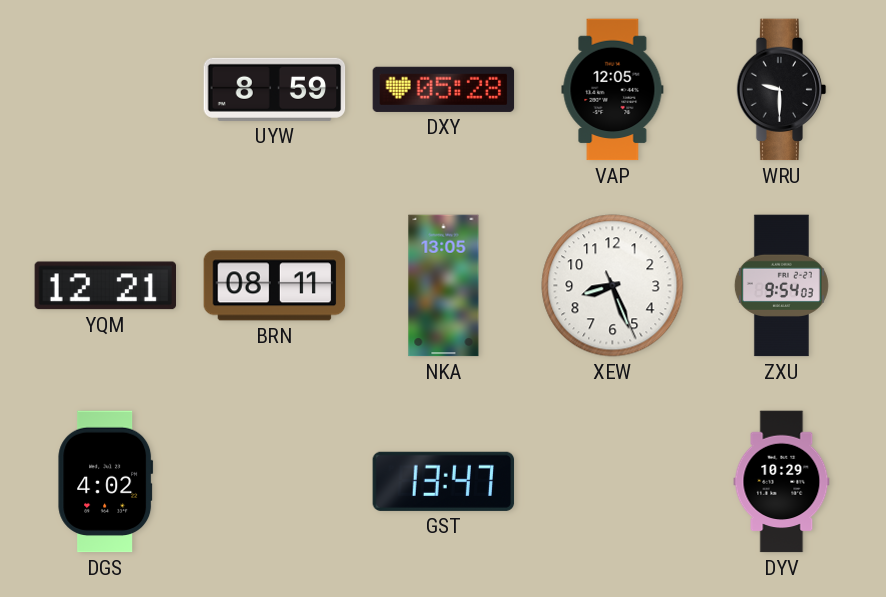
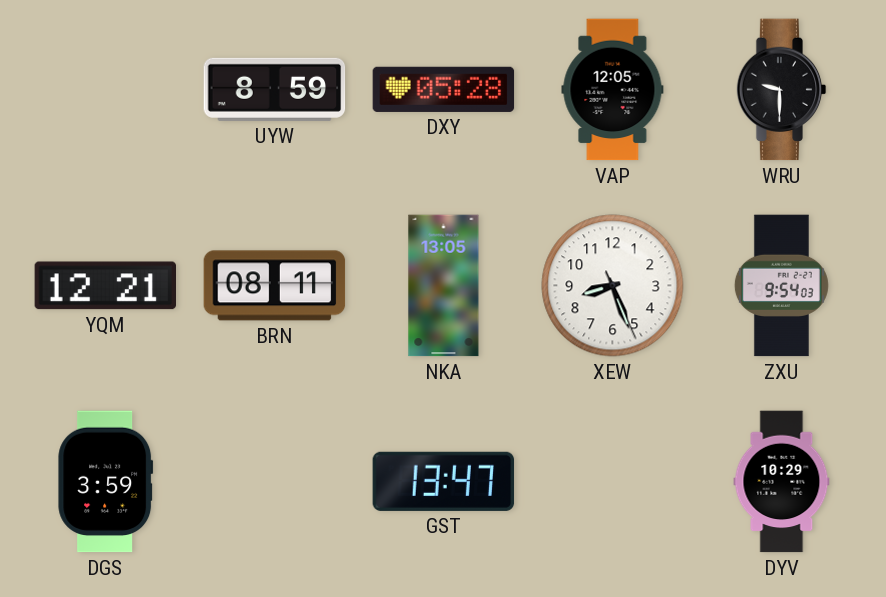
DGS: 4:02 -> 3:59
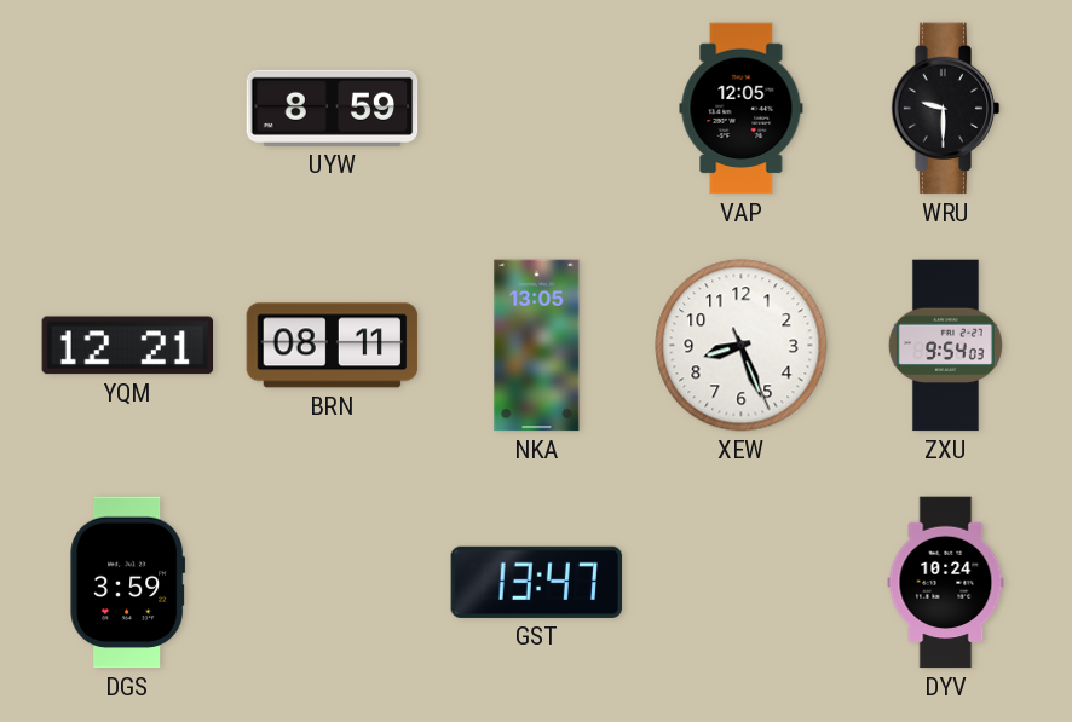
DXY: 05:28 -> none
DYV: 10:29 -> 10:24
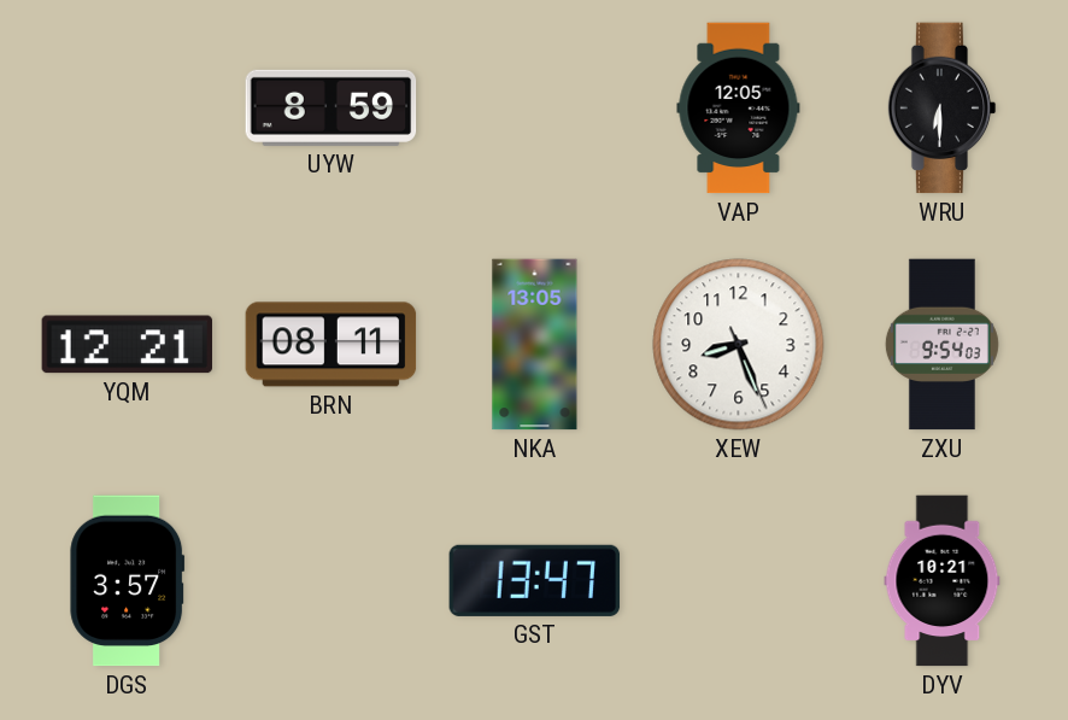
WRU: 9:30 -> 6:30
DGS: 3:59 -> 3:57
DYV: 10:24 -> 10:21
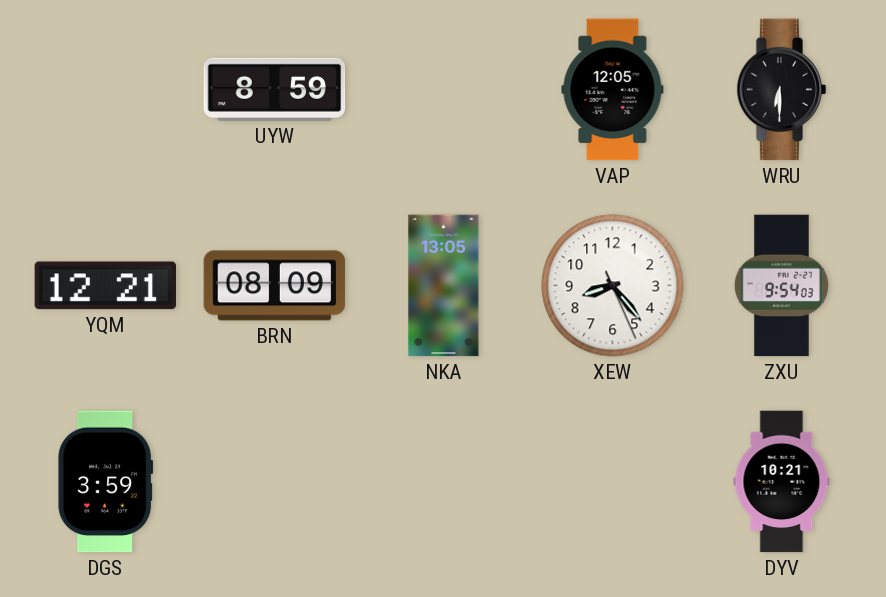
BRN: 08:11 -> 08:09
XEW: 8:26 -> 8:23
DGS: 3:57 -> 3:59
GST: 13:47 -> none
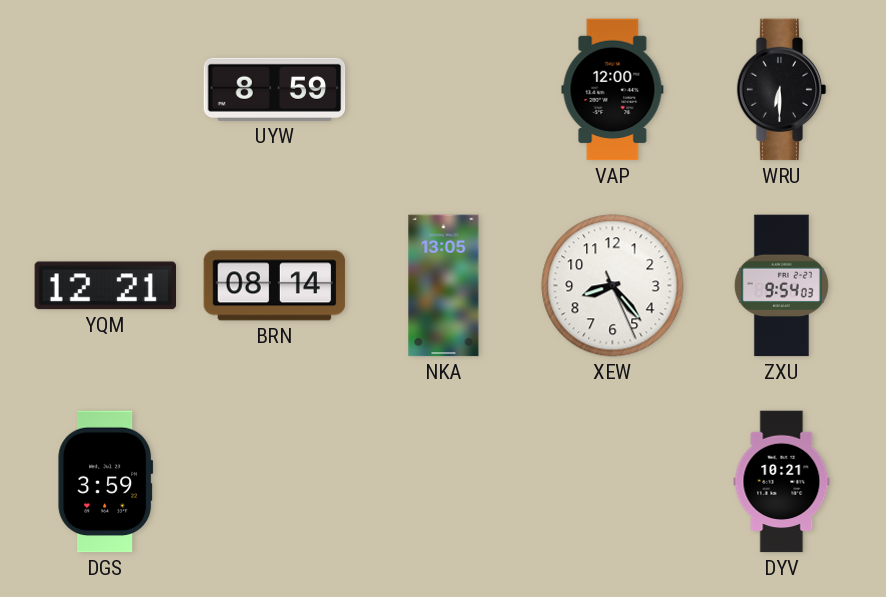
VAP: 12:05 -> 12:00
BRN: 08:09 -> 08:14
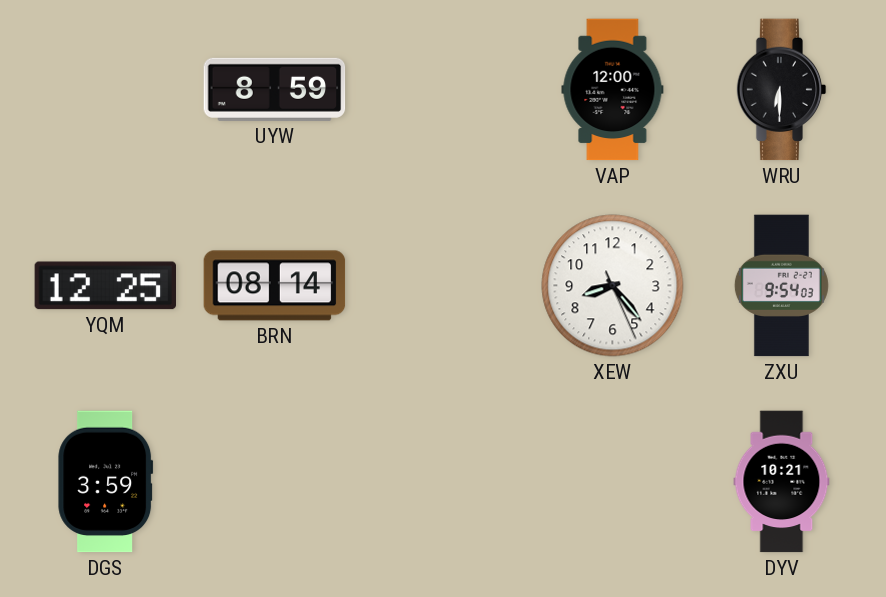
YQM: 12:21 -> 12:25
NKA: 13:05 -> none
